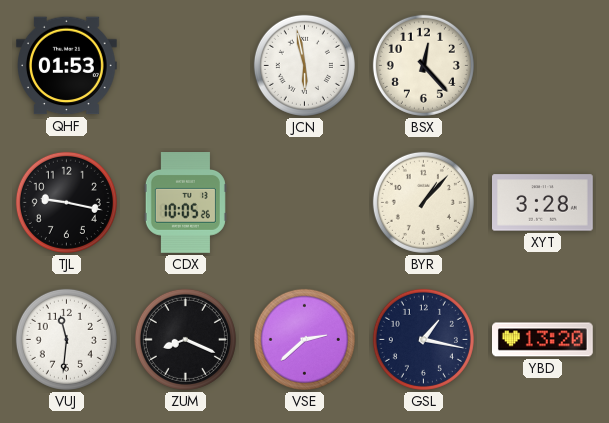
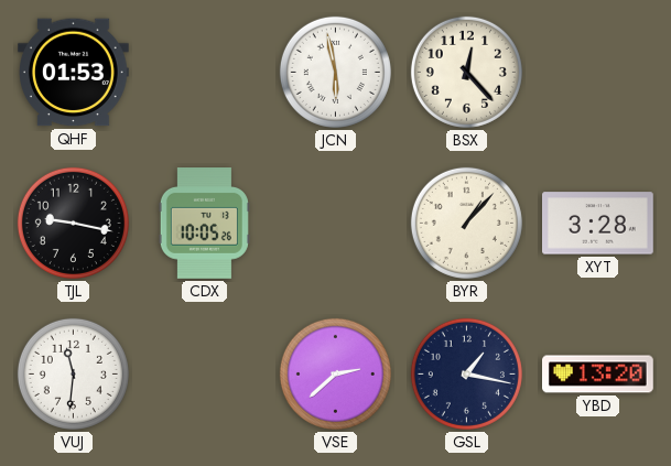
ZUM: 8:19 -> none
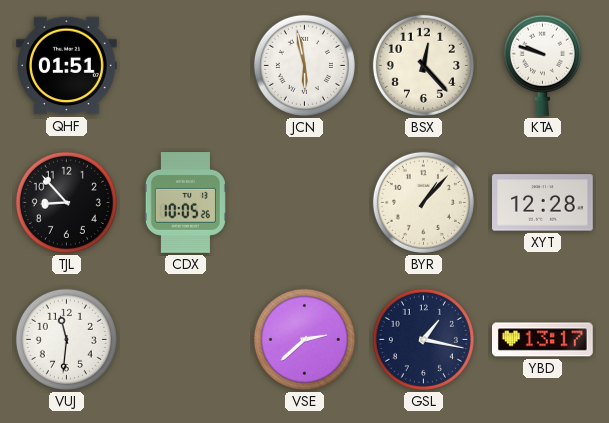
QHF: 01:53 -> 01:51
KTA: none -> 9:48
TJL: 9:17 -> 8:53
XYT: 3:28 -> 12:28
YBD: 13:20 -> 13:17
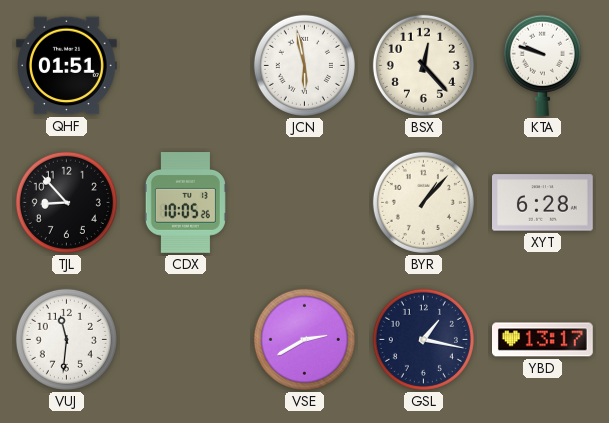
XYT: 12:28 -> 6:28
VSE: 2:38 -> 2:40
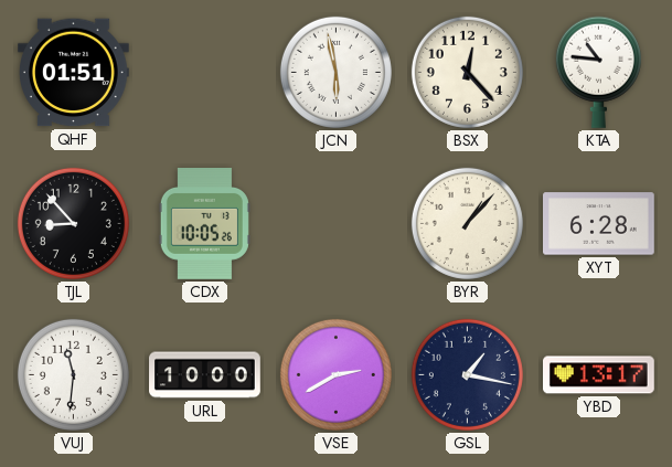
KTA: 9:48 -> 10:46
URL: none -> 10:00
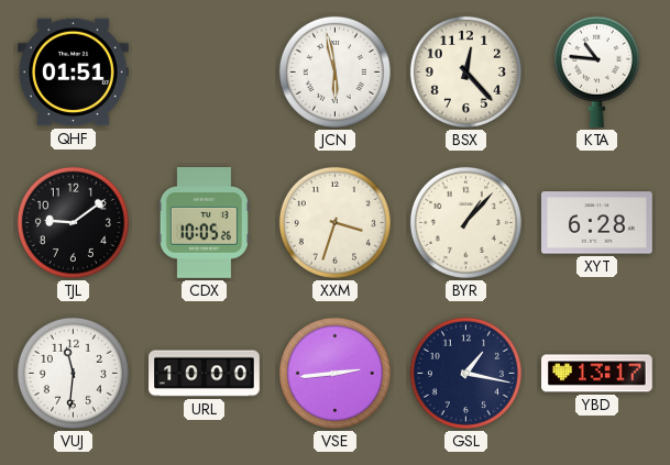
TJL: 8:53 -> 9:09
XXM: none -> 3:33
VSE: 2:40 -> 2:44
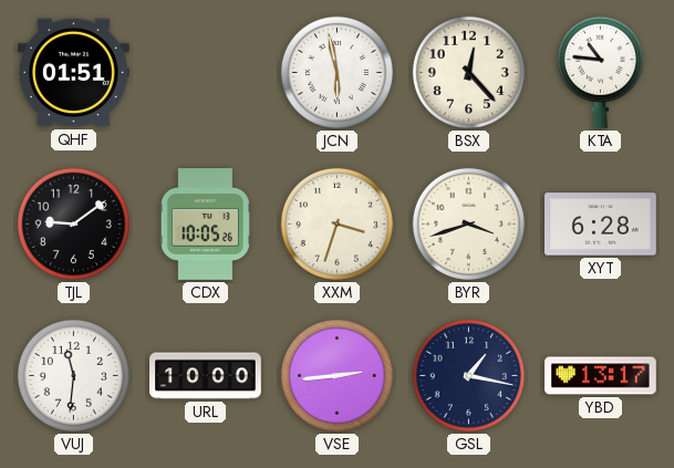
BYR: 1:07 -> 3:42
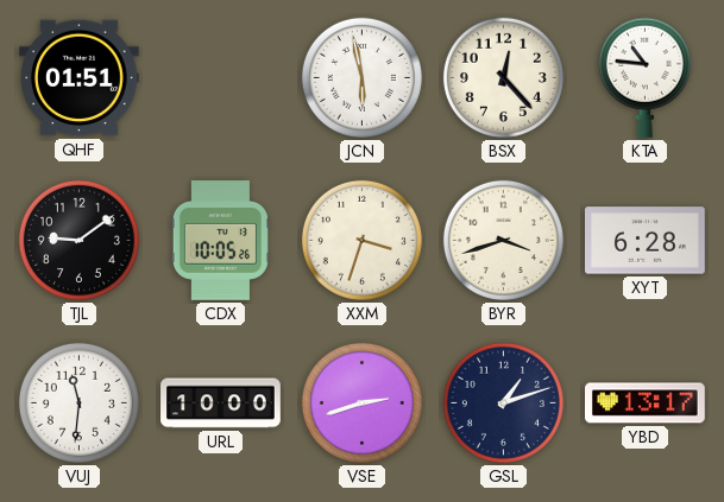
VSE: 2:44 -> 2:42
GSL: 1:17 -> 1:12
